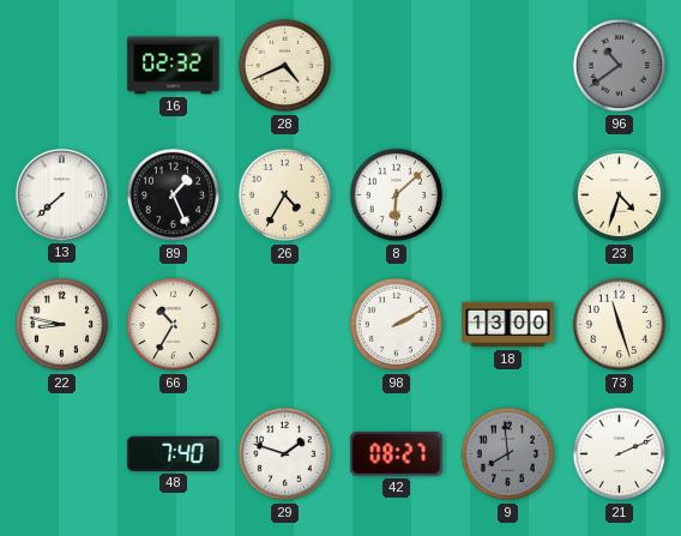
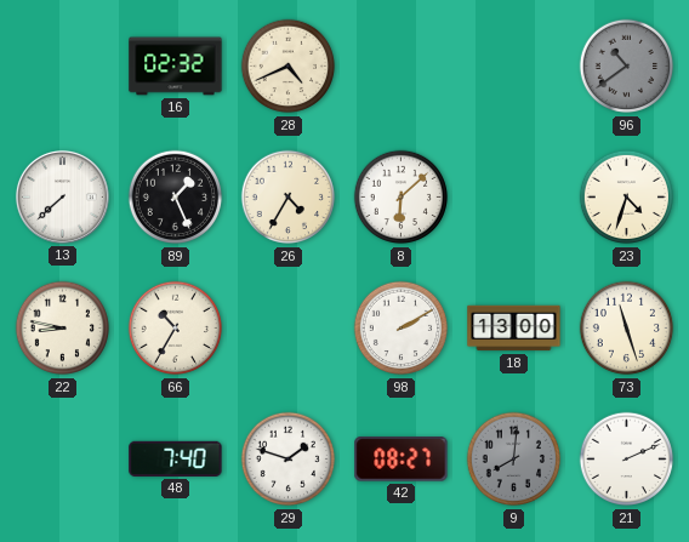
9: 7:59 -> 8:01
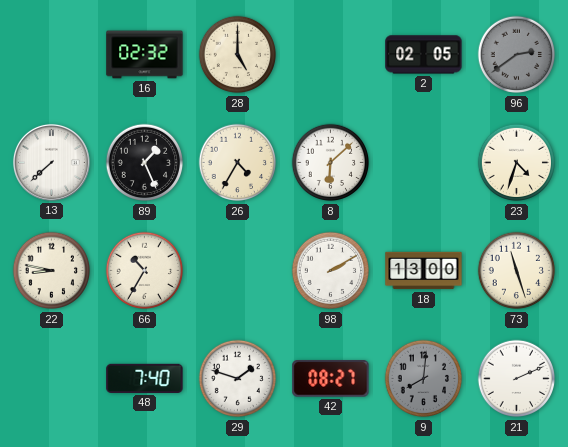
28: 4:41 -> 5:00
2: none -> 02:05
96: 10:39 -> 2:39
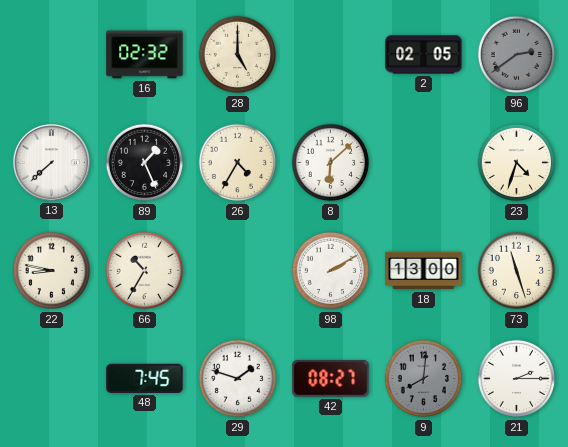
48: 7:40 -> 7:45
21: 2:11 -> 2:15
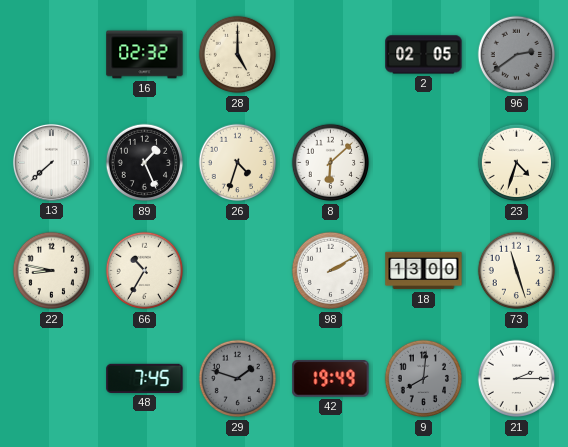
26: 4:35 -> 4:33
29 dial: white -> grey
42: 08:27 -> 19:49
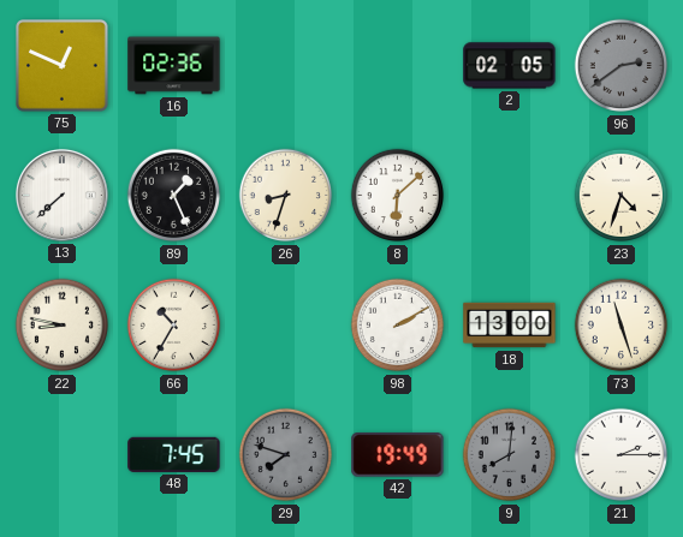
75: none -> 12:49
16: 02:32 -> 02:36
28: 5:00 -> none
26: 4:33 -> 8:33
29: 1:48 -> 7:48
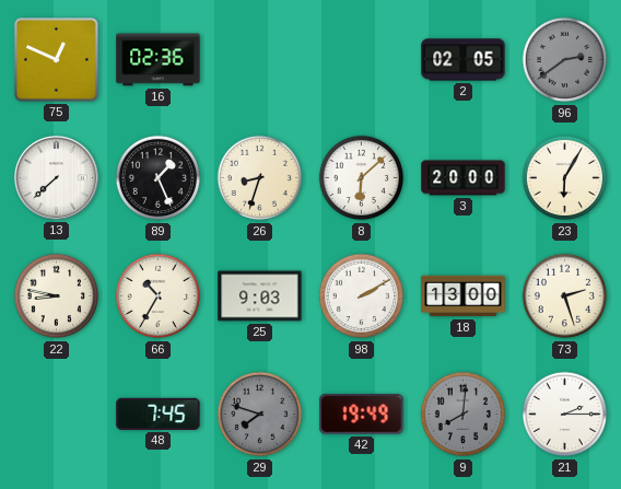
3: none -> 20:00
23: 4:33 -> 6:05
25: none -> 9:03
73: 11:27 -> 2:27
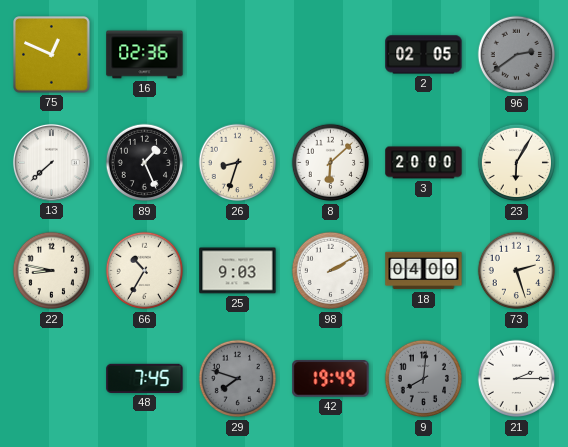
18: 13:00 -> 04:00
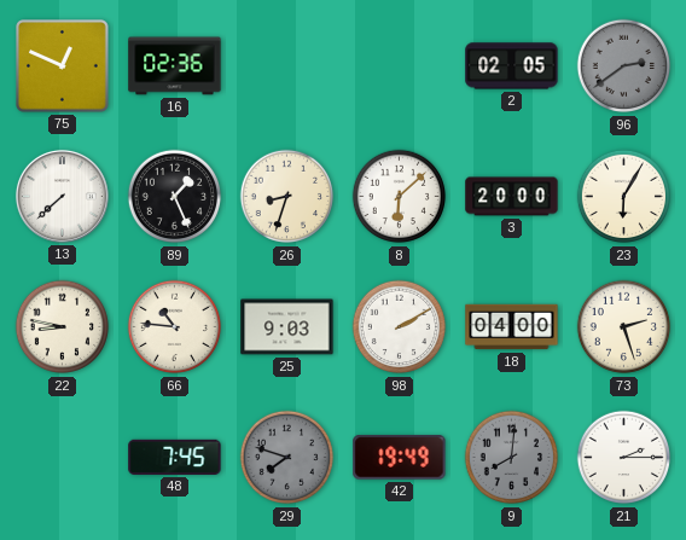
66: 10:35 -> 10:46
